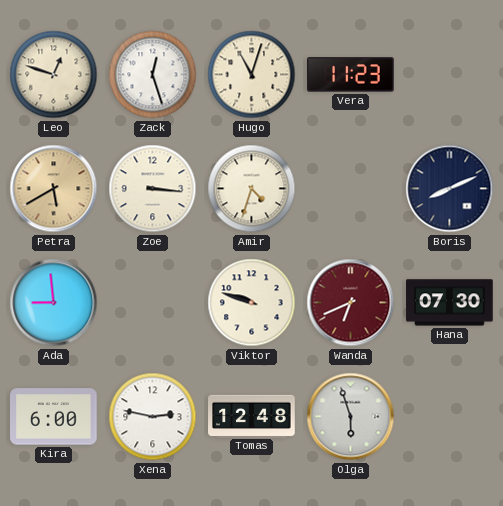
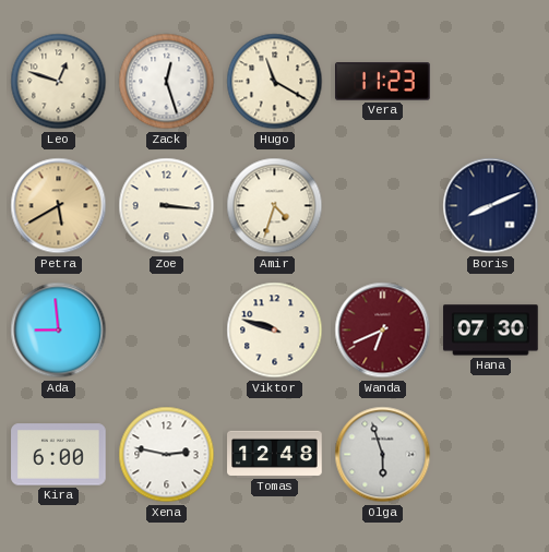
Hugo: 11:03 -> 11:20
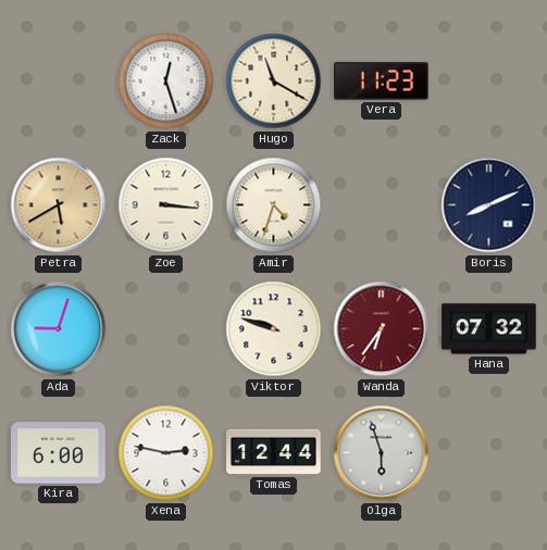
Leo: 12:48 -> none
Ada: 8:59 -> 9:03
Wanda: 6:41 -> 6:36
Hana: 07:30 -> 07:32
Tomas: 12:48 -> 12:44
